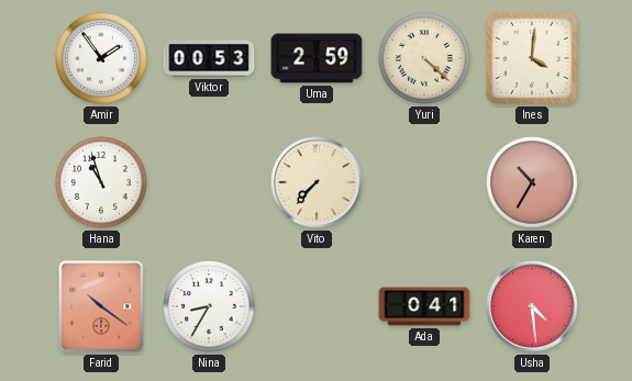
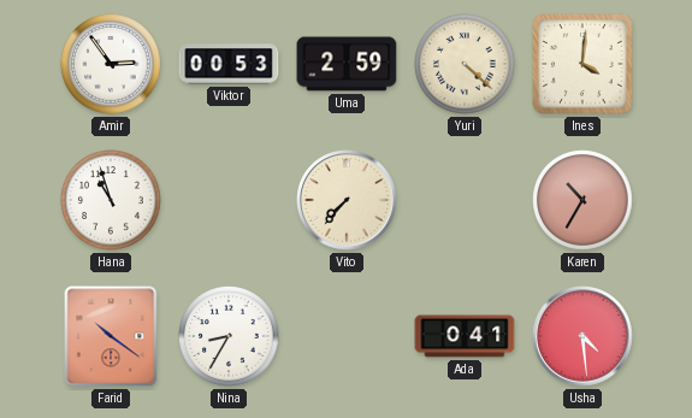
Amir: 1:54 -> 2:54
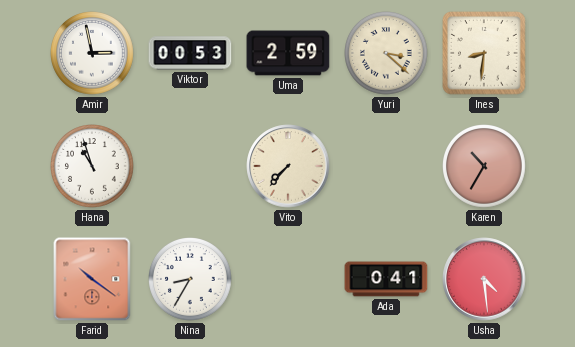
Amir: 2:54 -> 2:58
Yuri: 4:22 -> 3:22
Ines: 4:01 -> 8:31
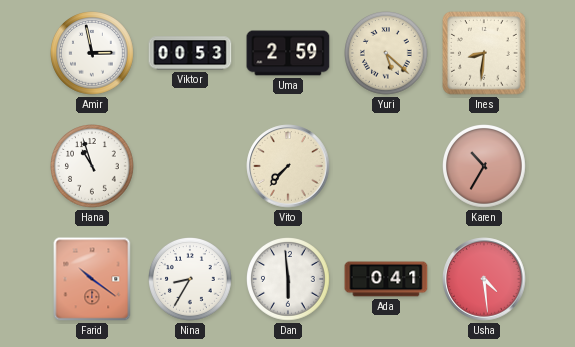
Yuri: 3:22 -> 5:22
Dan: none -> 5:59
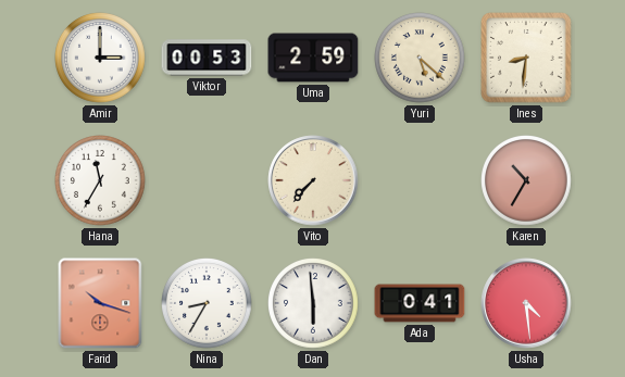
Amir: 2:58 -> 3:00
Hana: 10:57 -> 11:35
Farid: 10:21 -> 10:18
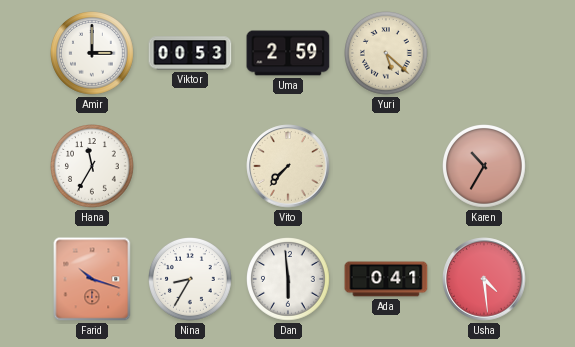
Ines: 8:31 -> none
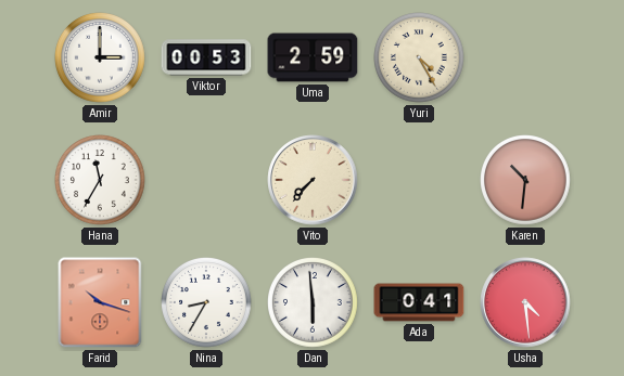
Yuri: 5:22 -> 4:25
Karen: 10:35 -> 10:31
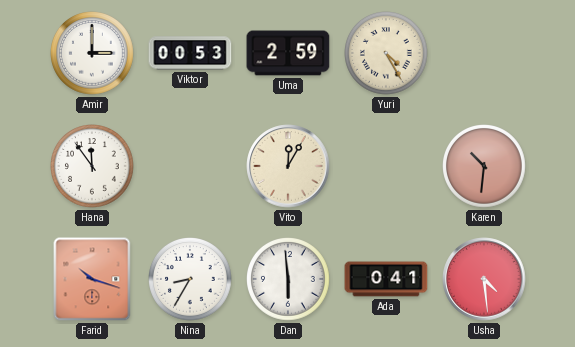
Hana: 11:35 -> 11:54
Vito: 7:37 -> 12:05
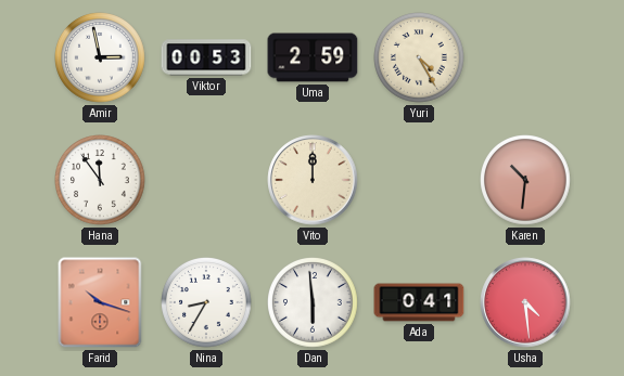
Amir: 3:00 -> 2:58
Vito: 12:05 -> 12:00
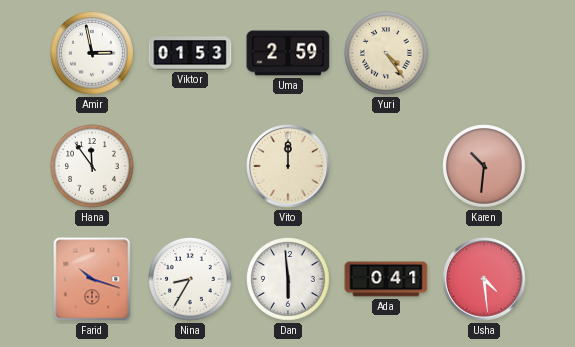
Viktor: 00:53 -> 01:53
Yuri: 4:25 -> 4:24
